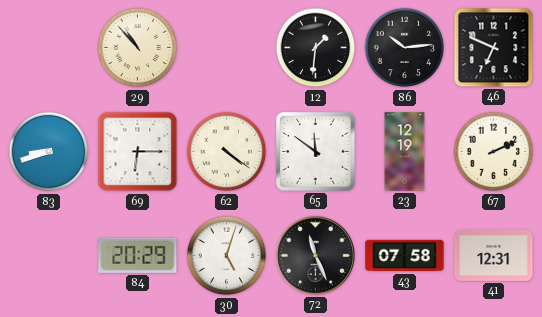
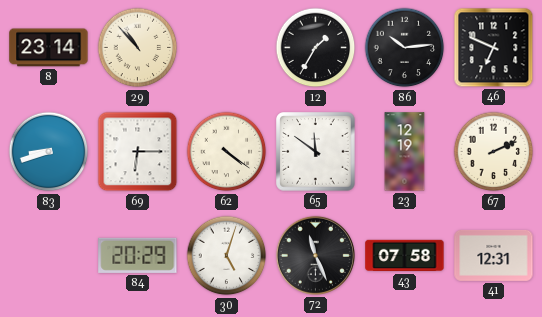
8: none -> 23:14
12: 1:31 -> 1:35
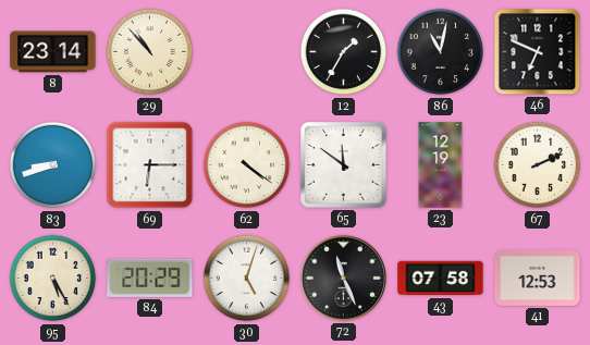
86: 10:14 -> 11:02
95: none -> 5:25
41: 12:31 -> 12:53
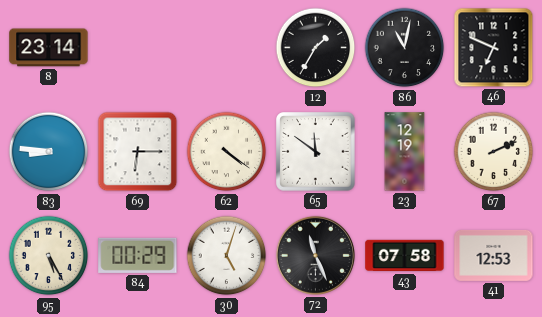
29: 10:53 -> none
83: 8:42 -> 8:46
84: 20:29 -> 00:29
